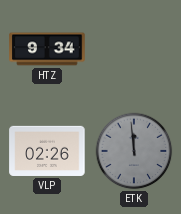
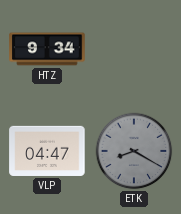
VLP: 02:26 -> 04:47
ETK: 11:59 -> 8:20
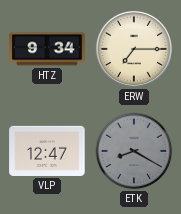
ERW: none -> 7:15
VLP: 04:47 -> 12:47
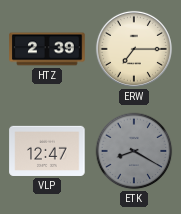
HTZ: 9:34 -> 2:39
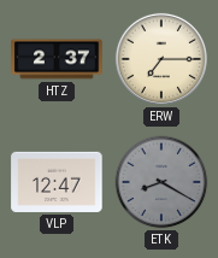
HTZ: 2:39 -> 2:37
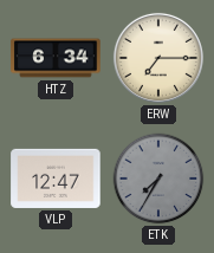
HTZ: 2:37 -> 6:34
ETK: 8:20 -> 7:35
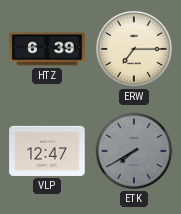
HTZ: 6:34 -> 6:39
ETK: 7:35 -> 7:40
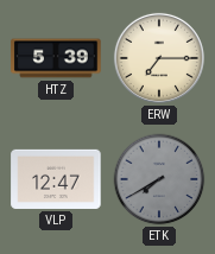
HTZ: 6:39 -> 5:39
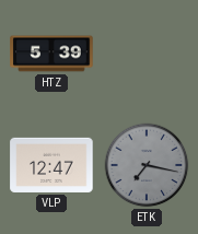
ERW: 7:15 -> none
ETK: 7:40 -> 7:17
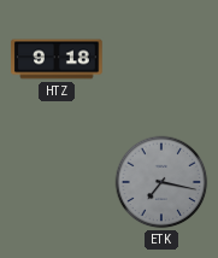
HTZ: 5:39 -> 9:18
VLP: 12:47 -> none
